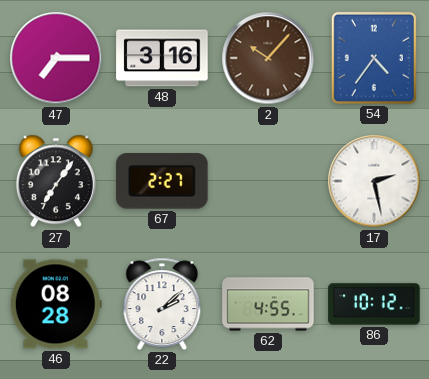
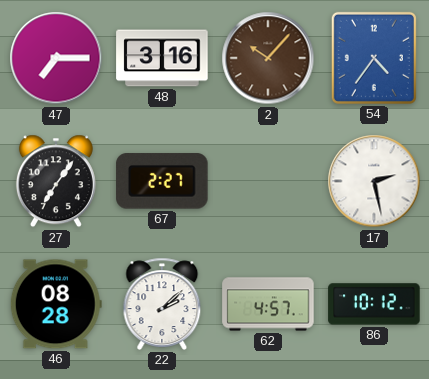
62: 4:55 -> 4:57
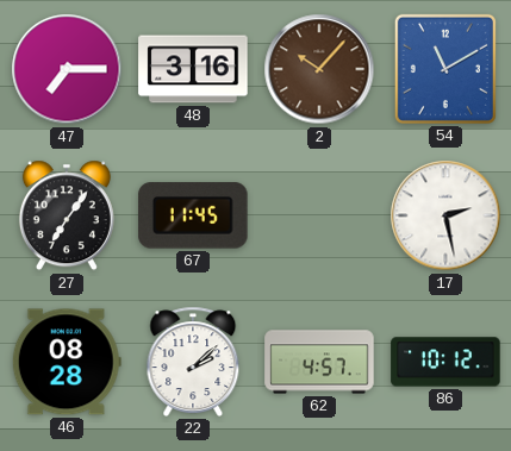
54: 4:36 -> 11:10
67: 2:27 -> 11:45
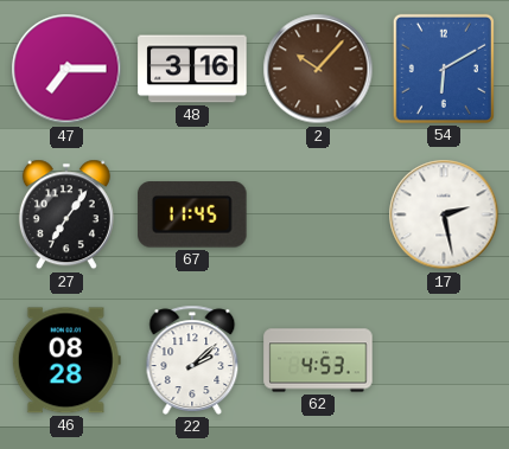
54: 11:10 -> 6:10
62: 4:57 -> 4:53
86: 10:12 -> none
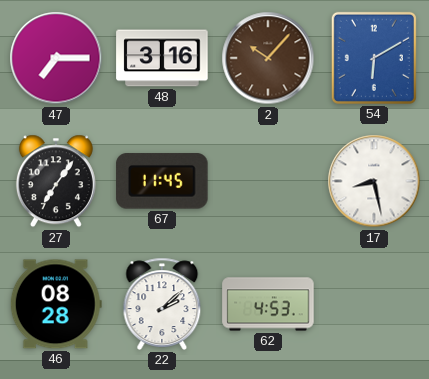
17: 2:28 -> 8:28
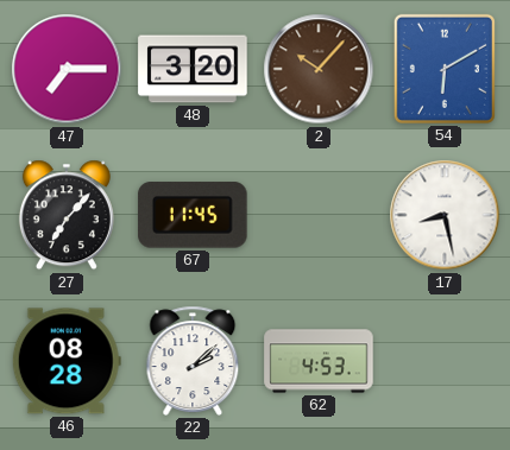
48: 3:16 -> 3:20
27: 7:06 -> 7:07
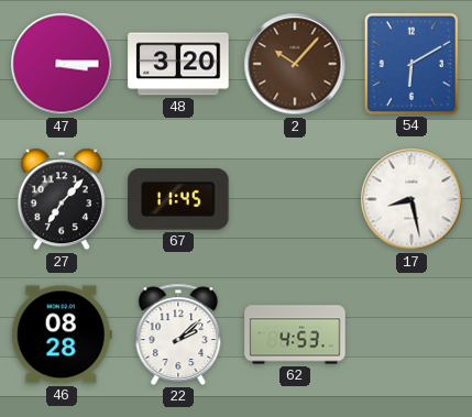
47: 7:15 -> 3:15
